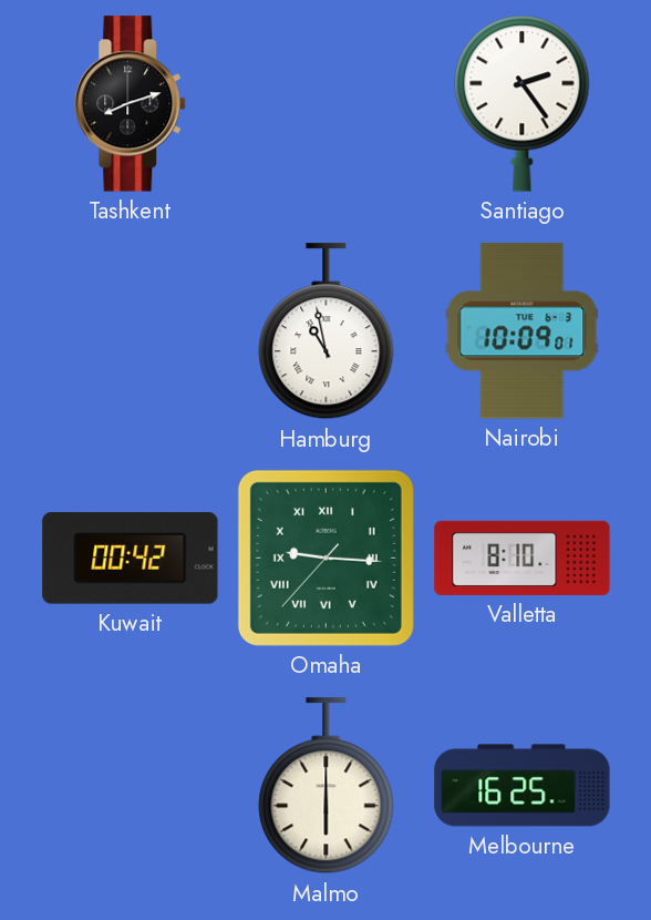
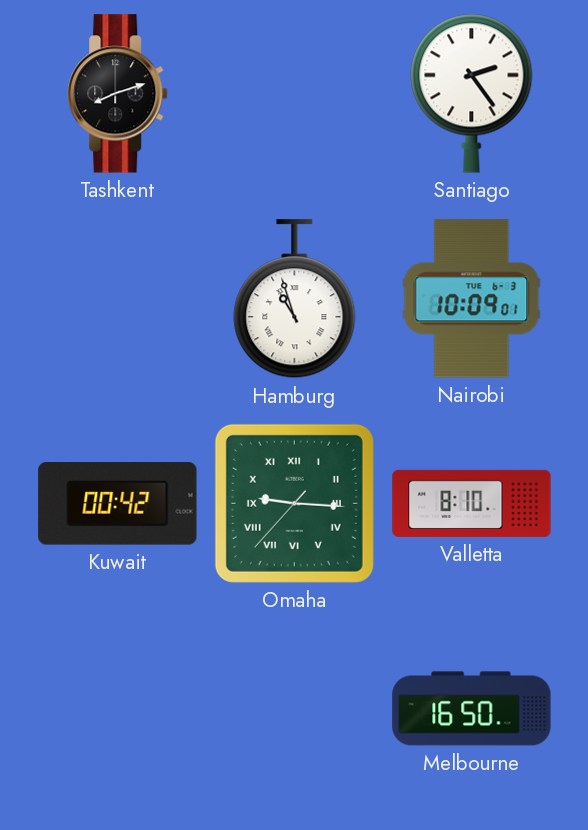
Hamburg: 10:58 -> 10:57
Malmo: 6:00 -> none
Melbourne: 16:25 -> 16:50
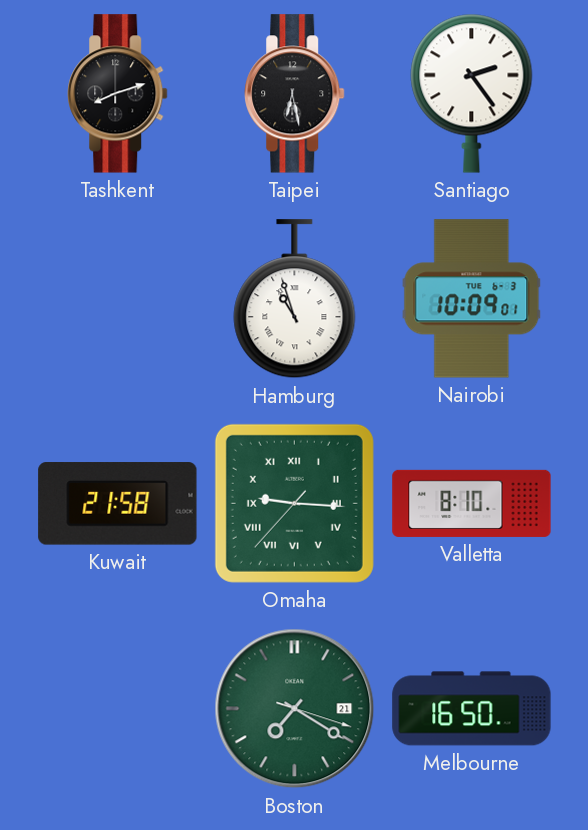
Taipei: none -> 6:28
Kuwait: 00:42 -> 21:58
Boston: none -> 7:20
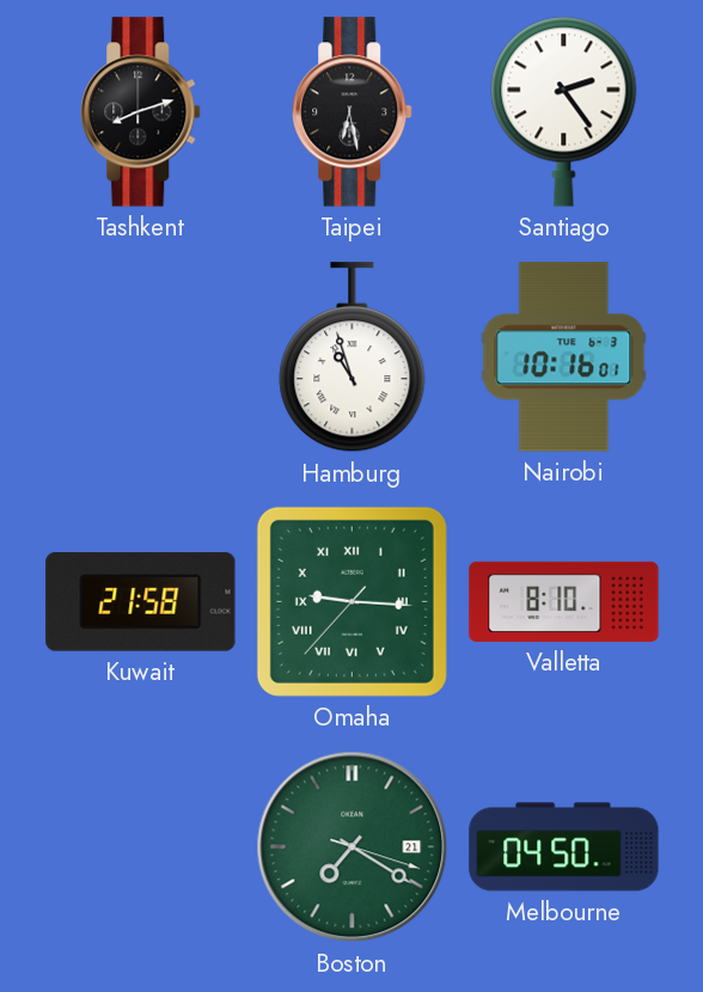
Nairobi: 10:09 -> 10:16
Melbourne: 16:50 -> 04:50
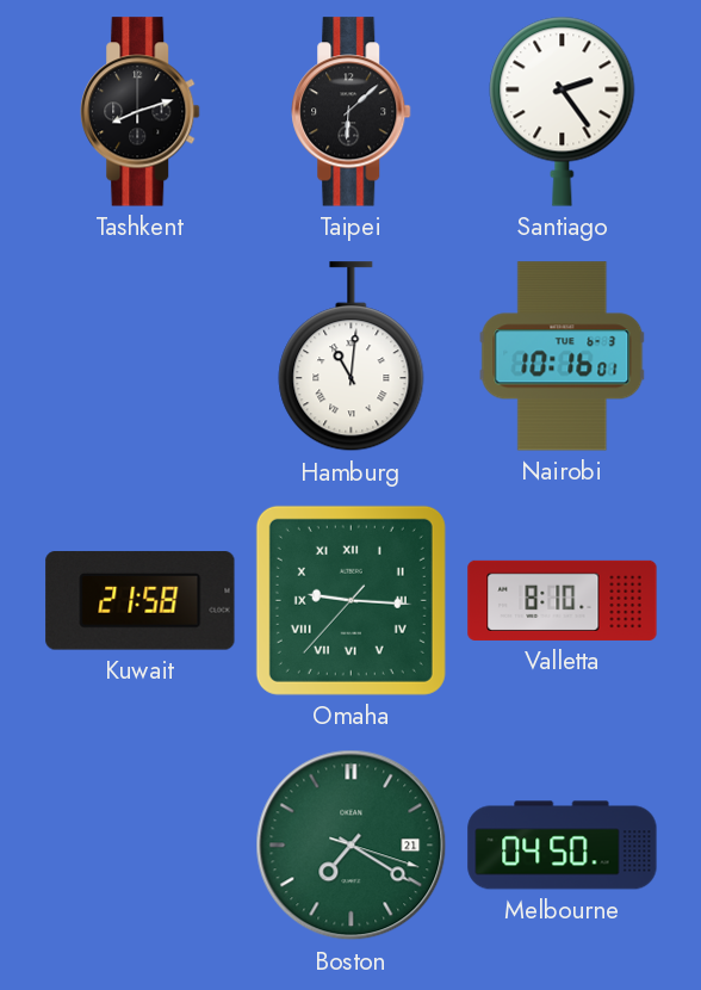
Taipei: 6:28 -> 6:08
Hamburg: 10:57 -> 11:01
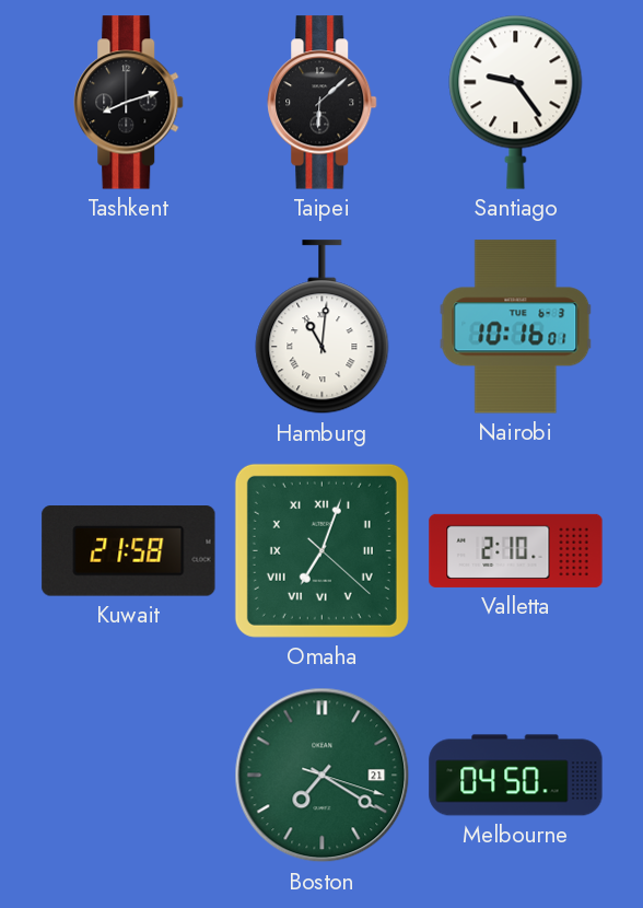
Santiago: 2:24 -> 9:24
Omaha: 9:15 -> 7:03
Valletta: 8:10 -> 2:10
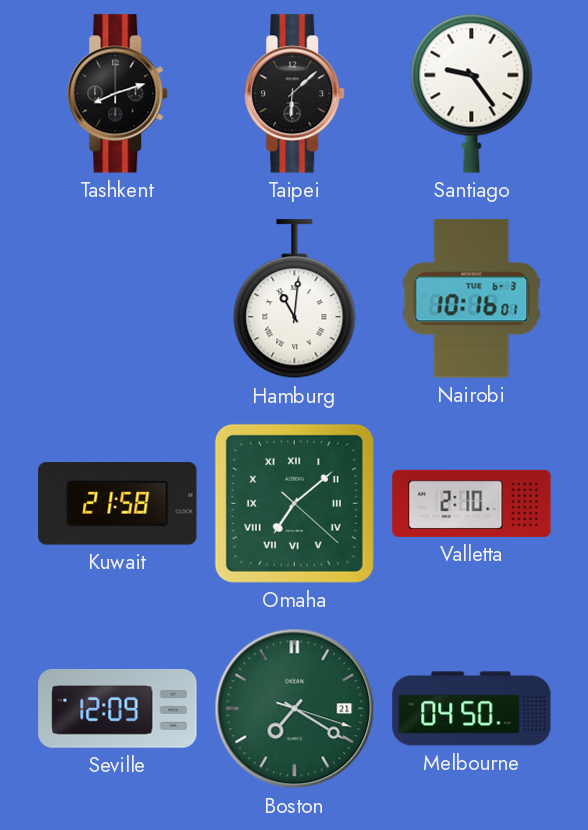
Omaha: 7:03 -> 7:08
Seville: none -> 12:09
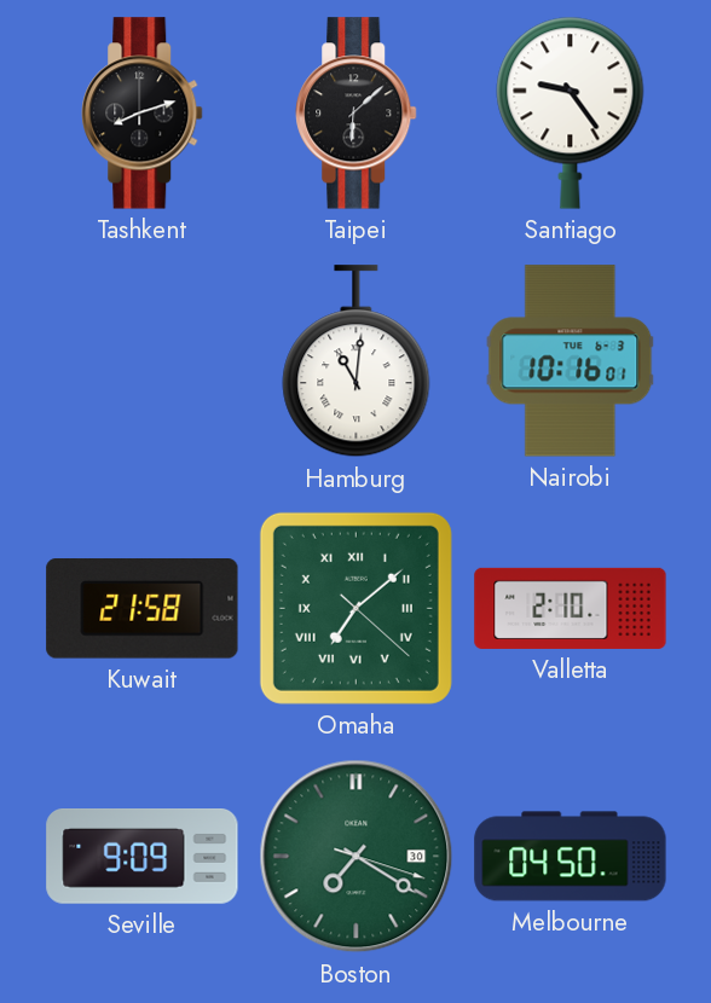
Seville: 12:09 -> 9:09
Boston date: 21 -> 30
